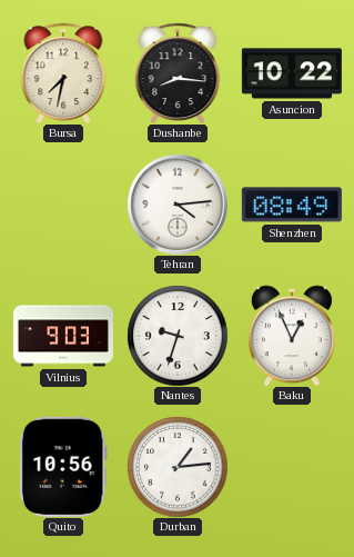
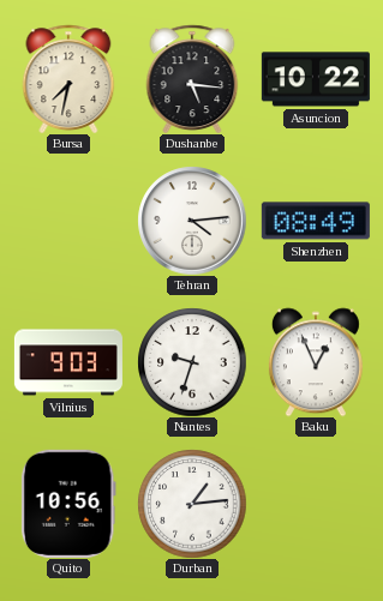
Dushanbe: 8:16 -> 5:16
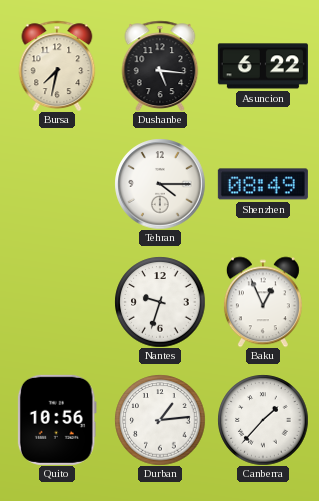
Asuncion: 10:22 -> 6:22
Tehran: 4:14 -> 4:15
Vilnius: 9:03 -> none
Canberra: none -> 1:37
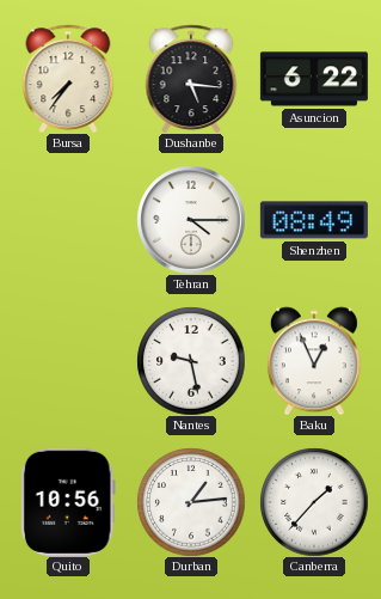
Bursa: 7:32 -> 7:36
Nantes: 9:33 -> 9:28
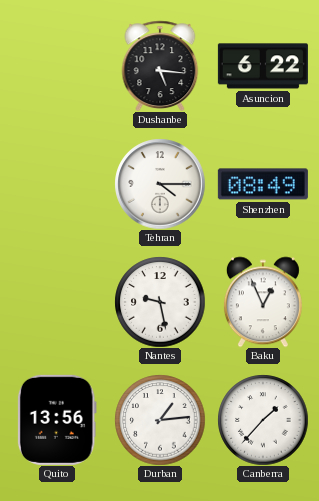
Bursa: 7:36 -> none
Quito: 10:56 -> 13:56
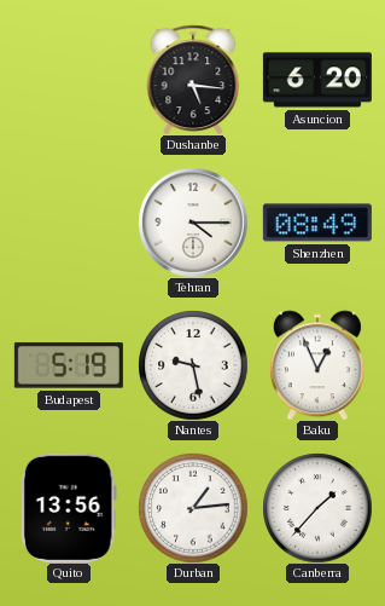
Asuncion: 6:22 -> 6:20
Budapest: none -> 5:19
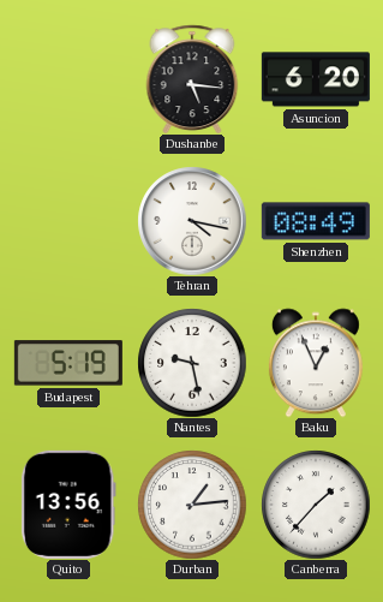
Tehran: 4:15 -> 4:17
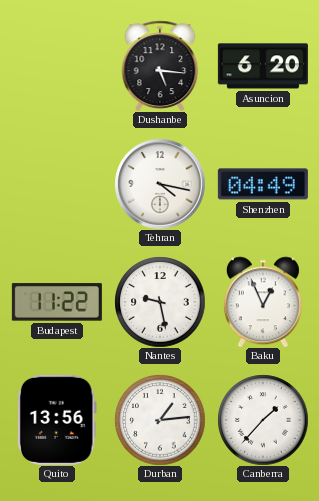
Shenzhen: 08:49 -> 04:49
Budapest: 5:19 -> 11:22
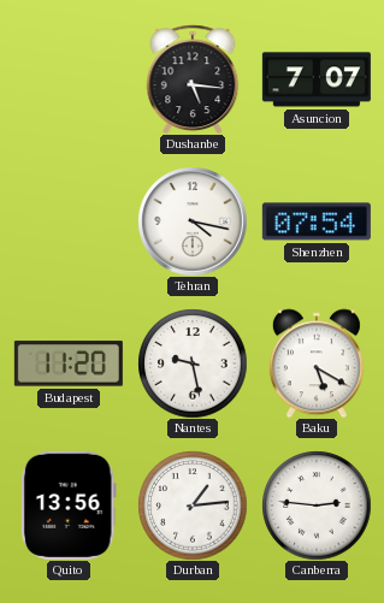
Asuncion: 6:20 -> 7:07
Shenzhen: 04:49 -> 07:54
Budapest: 11:22 -> 11:20
Baku: 12:56 -> 5:20
Canberra: 1:37 -> 2:46
